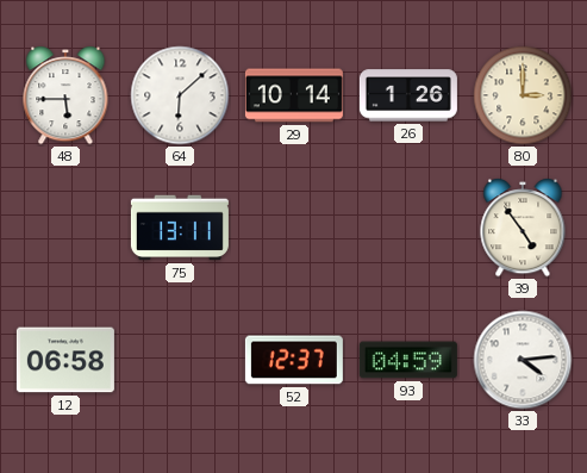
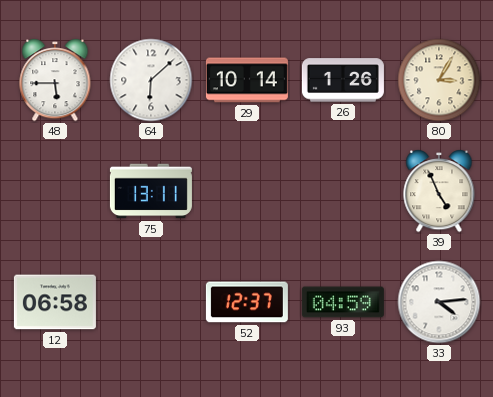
80: 3:00 -> 3:05
39: 4:54 -> 4:56
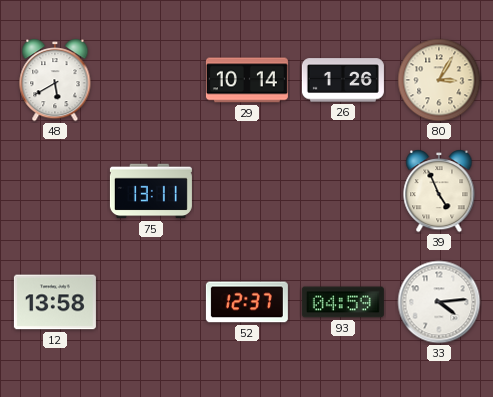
48: 5:45 -> 5:40
64: 6:08 -> none
12: 06:58 -> 13:58
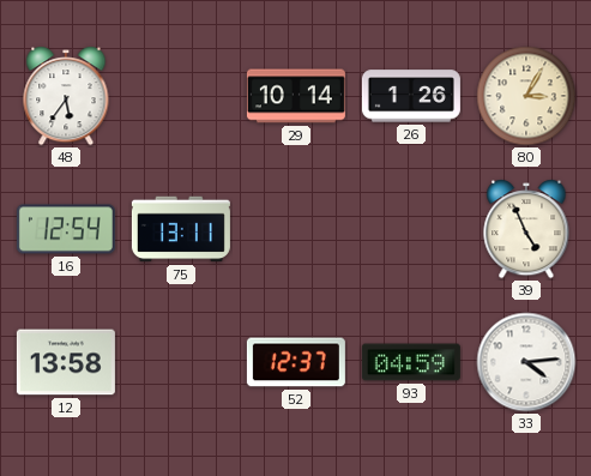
48: 5:40 -> 5:36
16: none -> 12:54
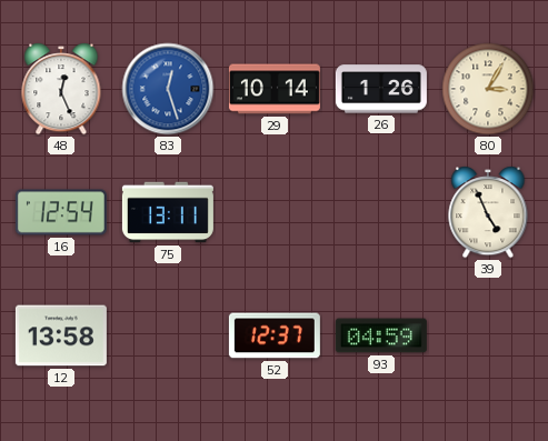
48: 5:36 -> 12:26
83: none -> 12:27
33: 4:14 -> none
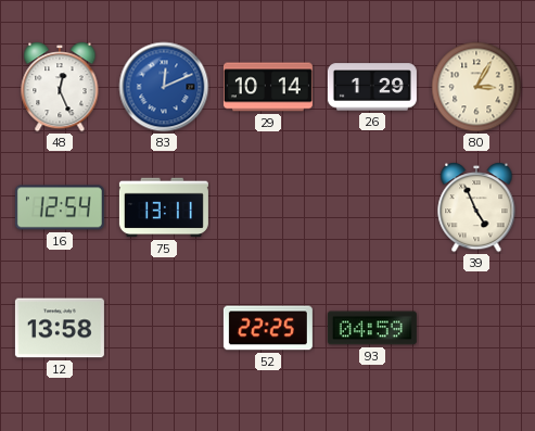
83: 12:27 -> 12:11
26: 1:26 -> 1:29
52: 12:37 -> 22:25
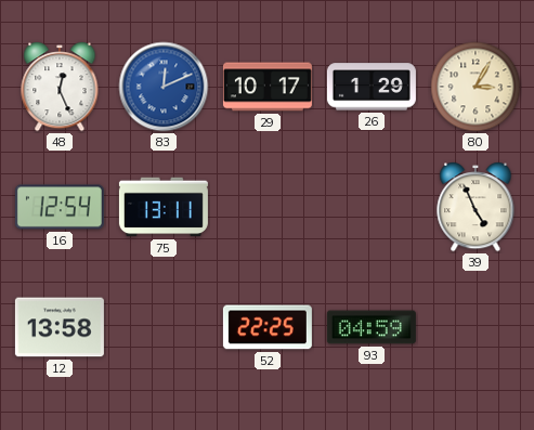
29: 10:14 -> 10:17
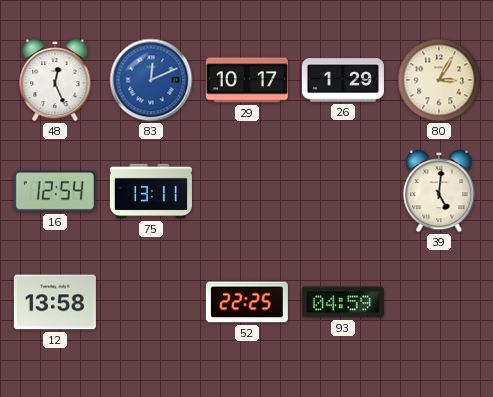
39: 4:56 -> 5:01
